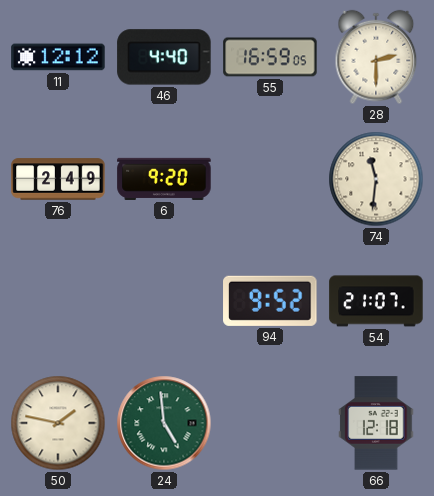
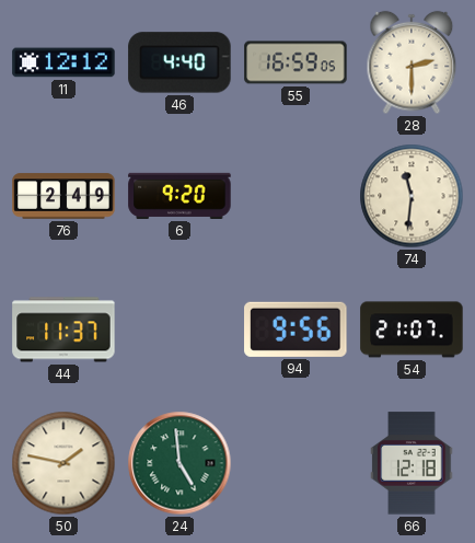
44: none -> 11:37
94: 9:52 -> 9:56
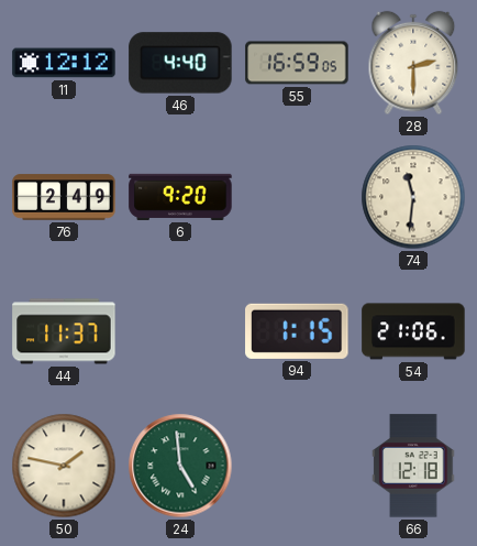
94: 9:56 -> 1:15
54: 21:07 -> 21:06
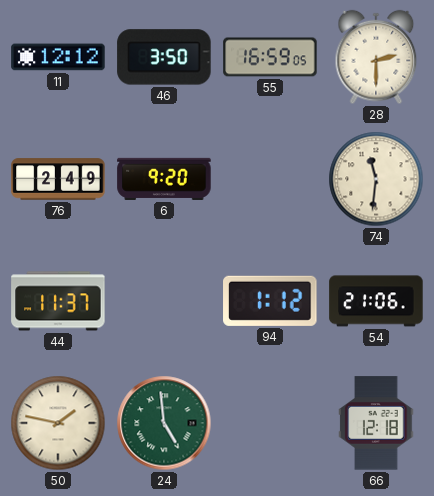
46: 4:40 -> 3:50
94: 1:15 -> 1:12
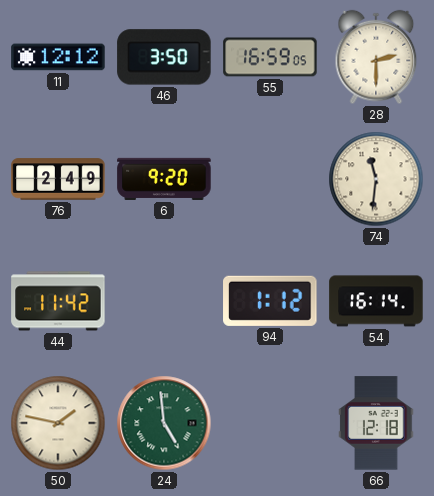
44: 11:37 -> 11:42
54: 21:06 -> 16:14
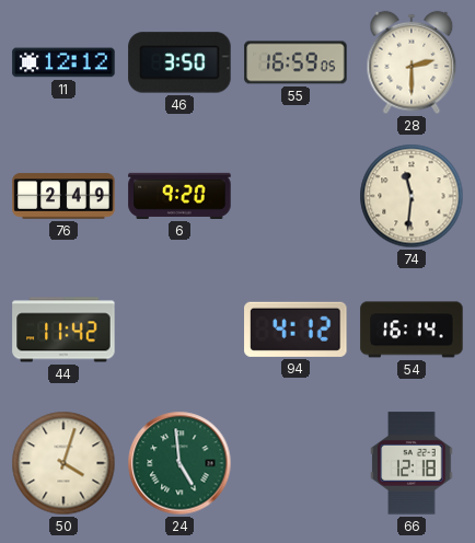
94: 1:12 -> 4:12
50: 1:47 -> 4:03
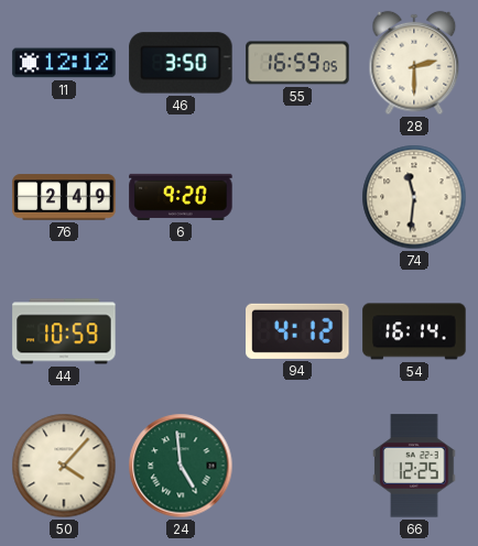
44: 11:42 -> 10:59
50: 4:03 -> 4:07
66: 12:18 -> 12:25
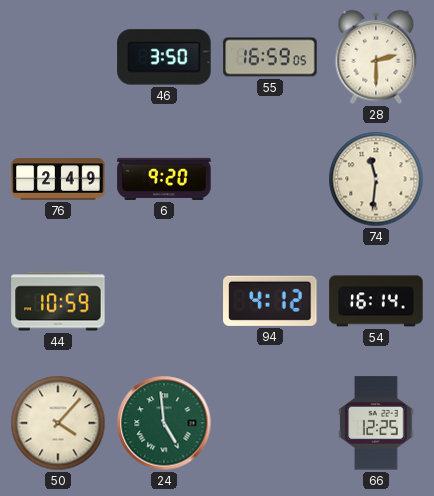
11: 12:12 -> none
